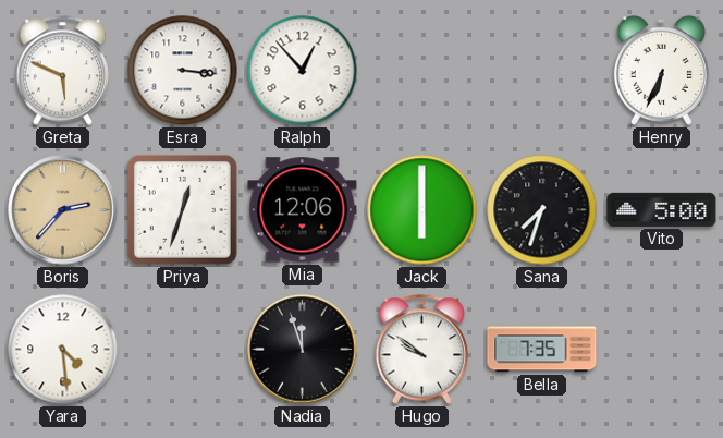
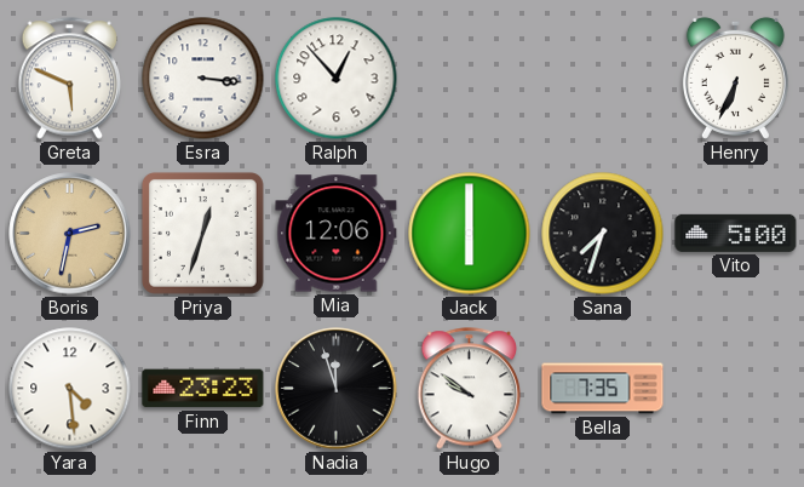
Boris: 2:37 -> 2:32
Finn: none -> 23:23
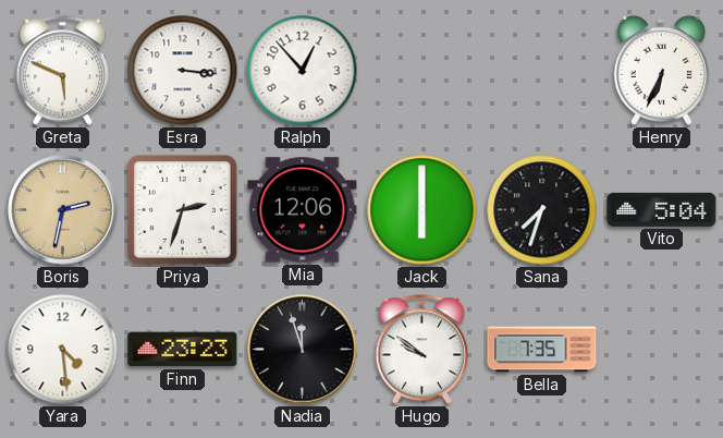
Priya: 12:33 -> 2:33
Vito: 5:00 -> 5:04
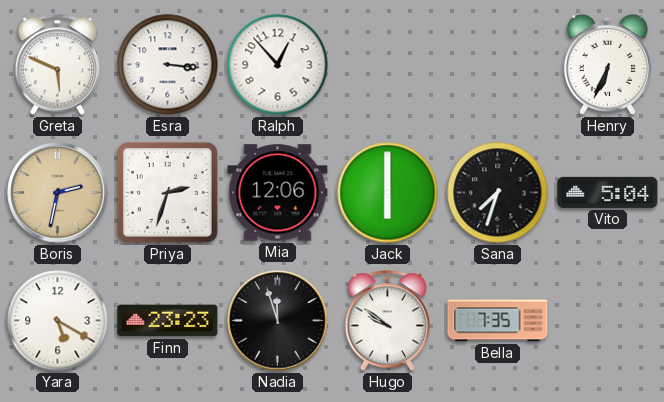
Yara: 4:29 -> 5:20
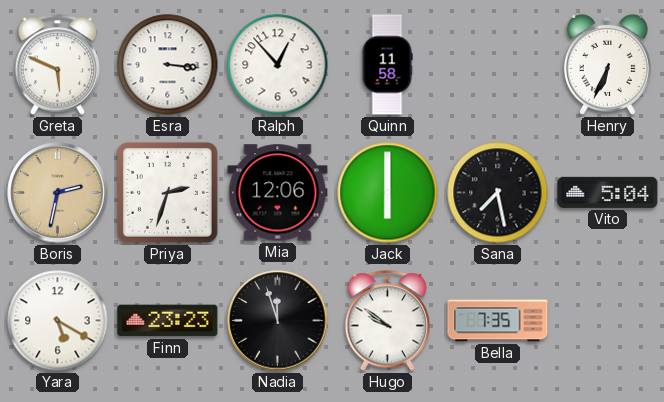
Quinn: none -> 11:58
Sana: 7:33 -> 7:28
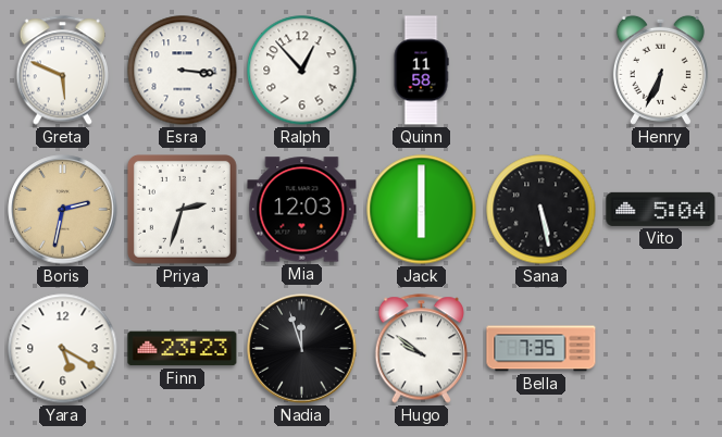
Mia: 12:06 -> 12:03
Sana: 7:28 -> 5:28
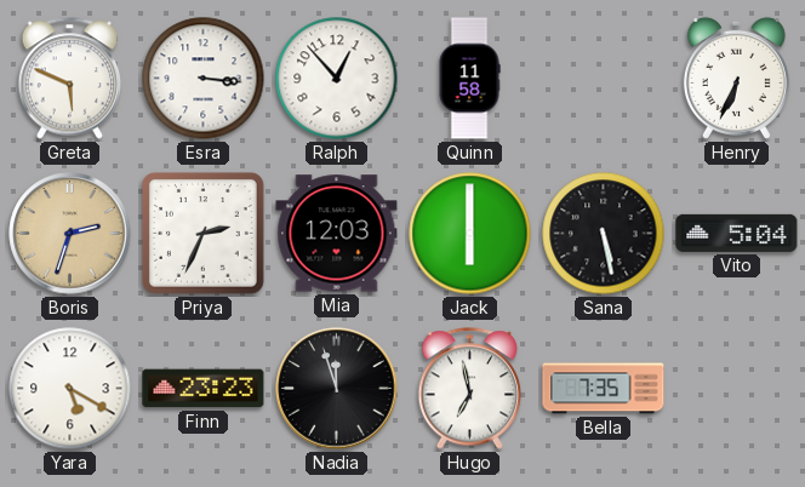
Boris: 2:32 -> 2:33
Priya: 2:33 -> 2:34
Hugo: 9:51 -> 6:58
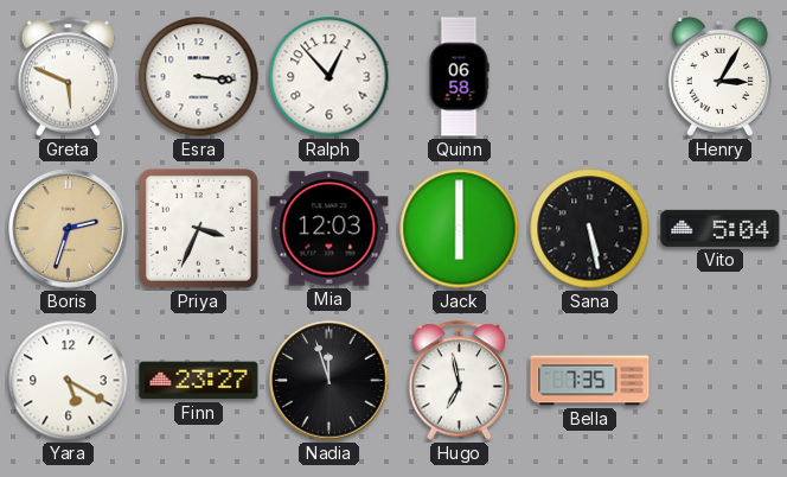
Quinn: 11:58 -> 06:58
Henry: 6:34 -> 3:05
Priya: 2:34 -> 3:34
Finn: 23:23 -> 23:27
